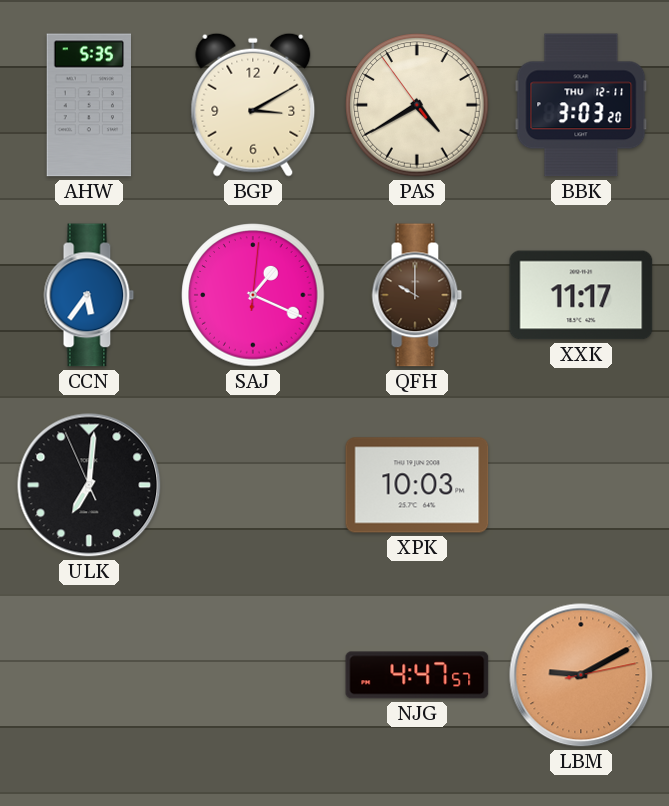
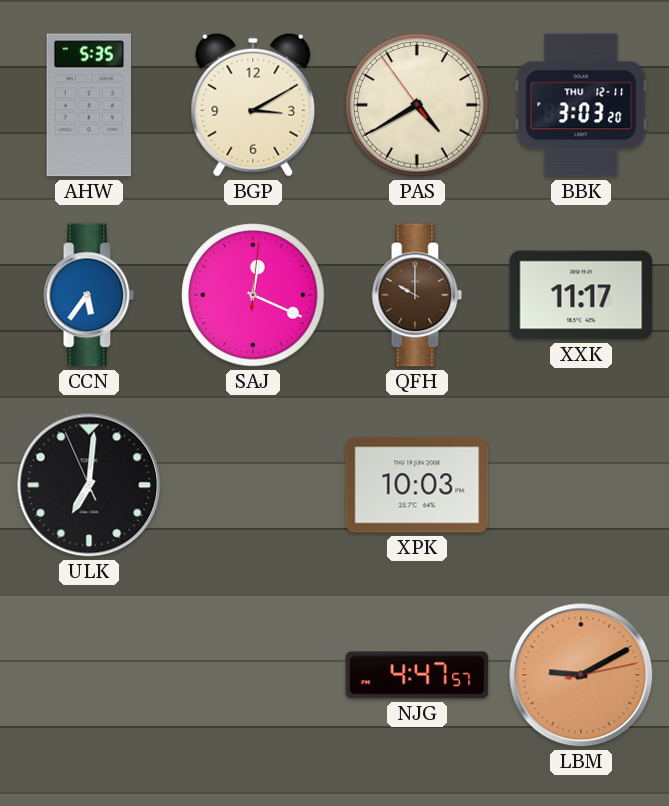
SAJ: 1:19 -> 12:19
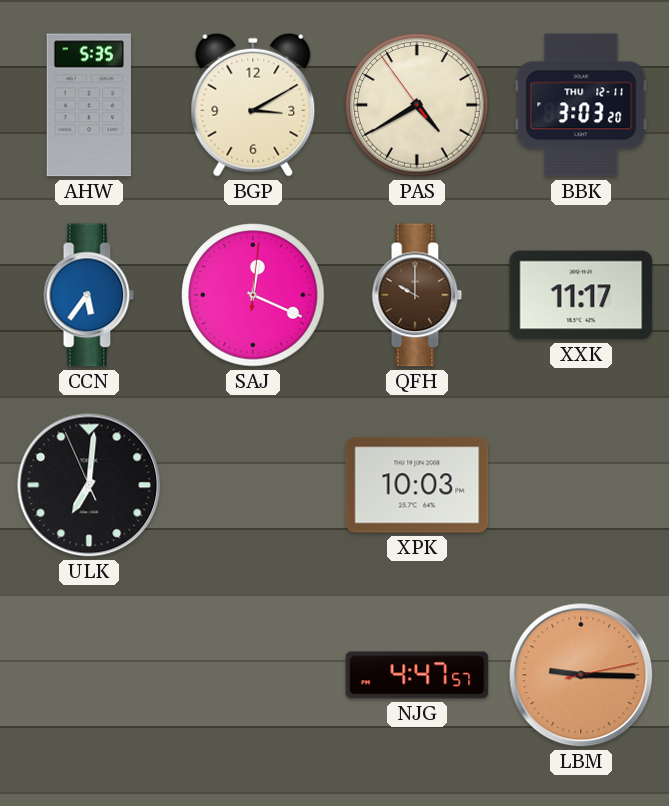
LBM: 9:10 -> 9:15
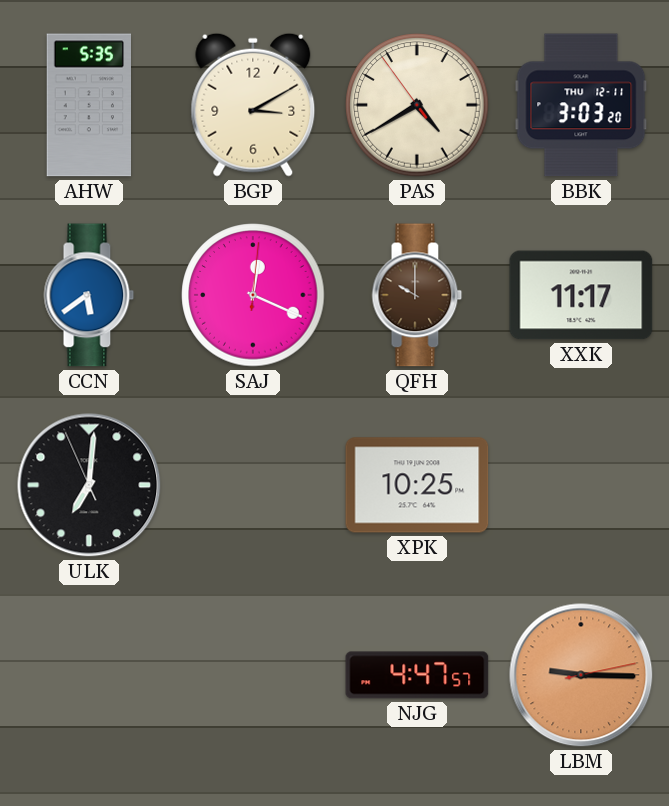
CCN: 5:36 -> 5:39
XPK: 10:03 -> 10:25
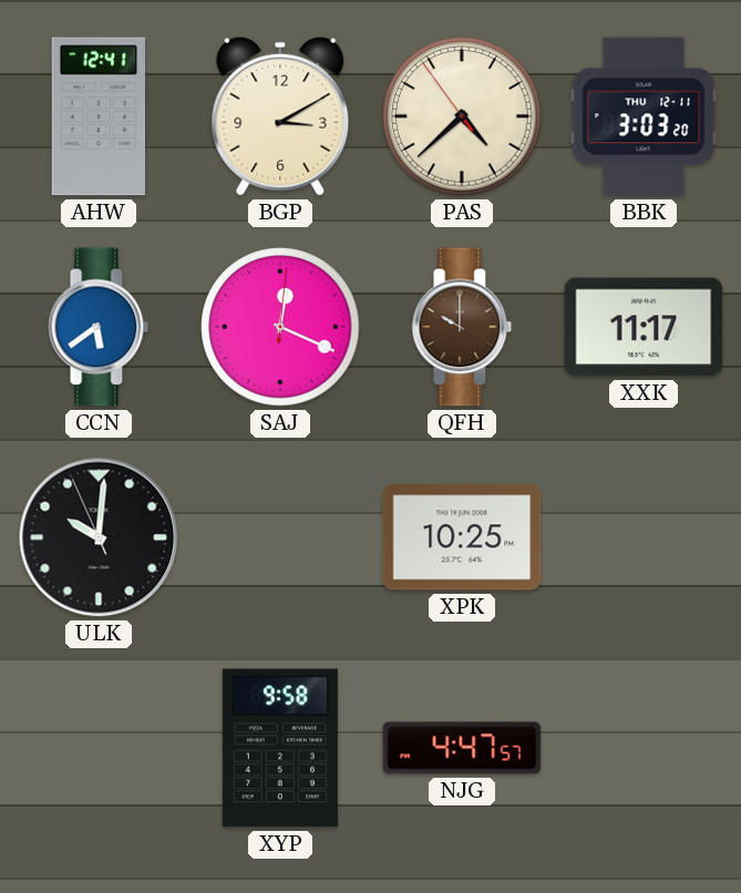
AHW: 5:35 -> 12:41
PAS: 4:39 -> 4:37
ULK: 7:00 -> 10:00
XYP: none -> 9:58
LBM: 9:15 -> none
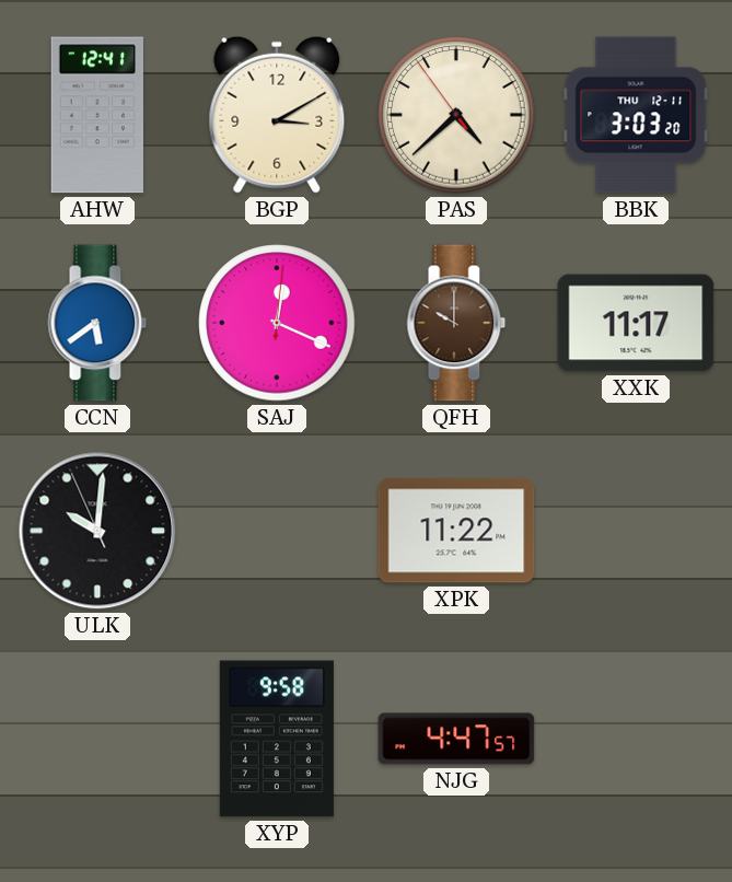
XPK: 10:25 -> 11:22
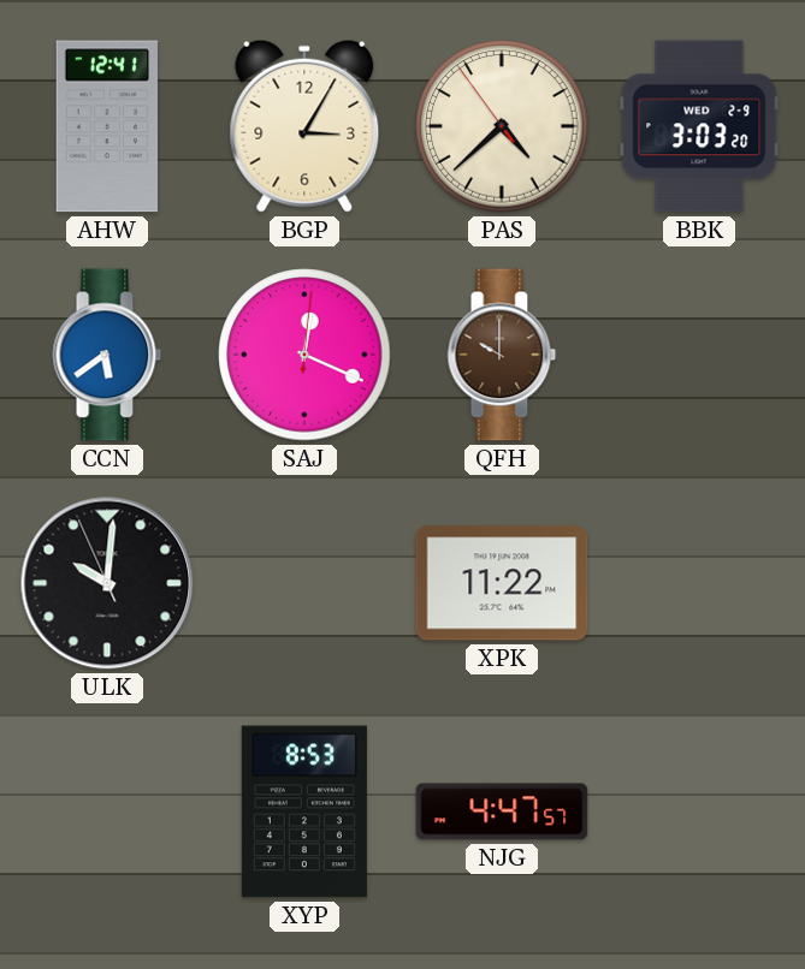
BGP: 3:10 -> 3:05
BBK date: THU 12-11 -> WED 2-9
XXK: 11:17 -> none
XYP: 9:58 -> 8:53
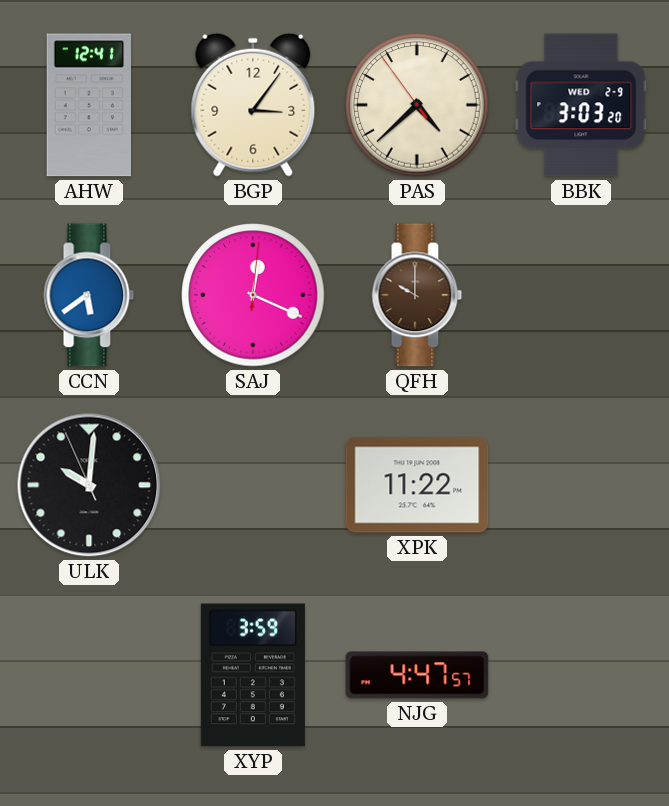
BGP: 3:05 -> 3:06
XYP: 8:53 -> 3:59
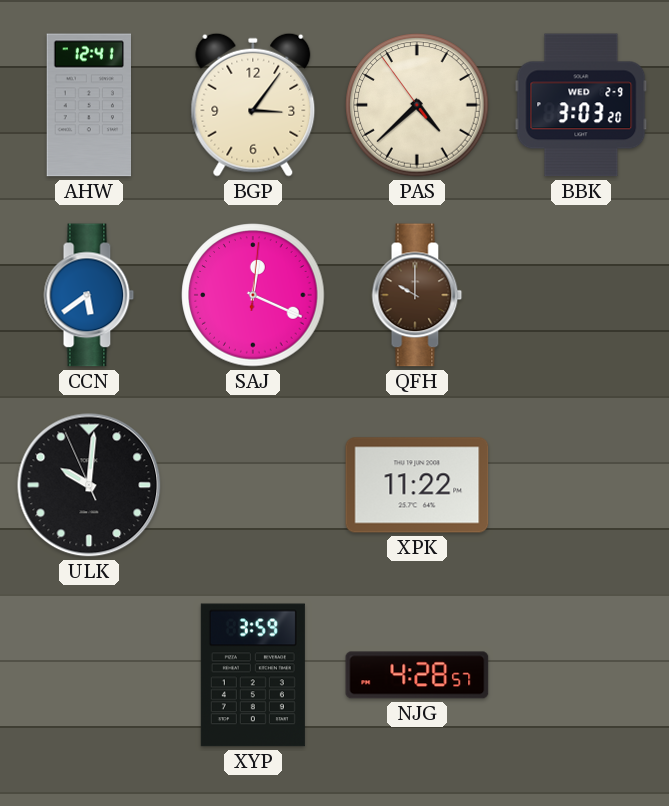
NJG: 4:47 -> 4:28
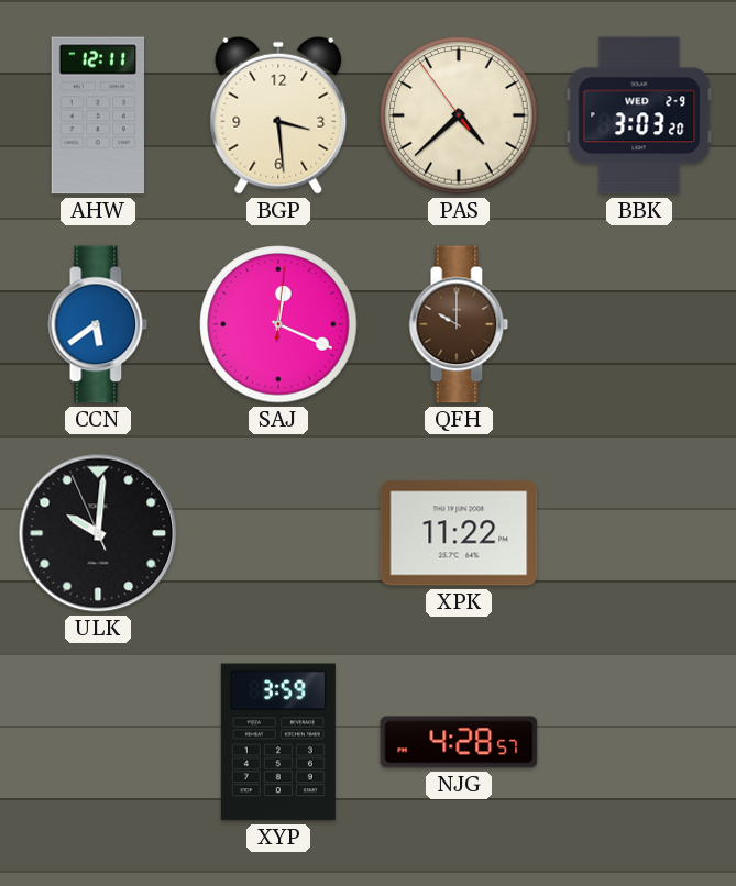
AHW: 12:41 -> 12:11
BGP: 3:06 -> 3:29
